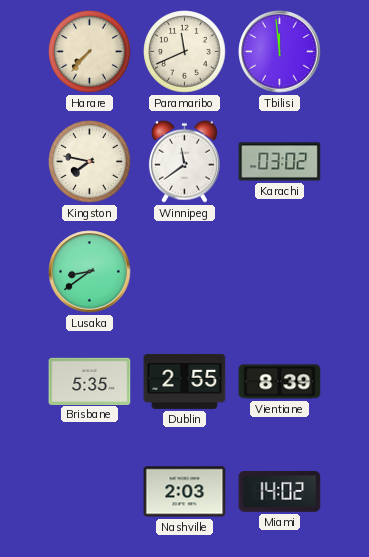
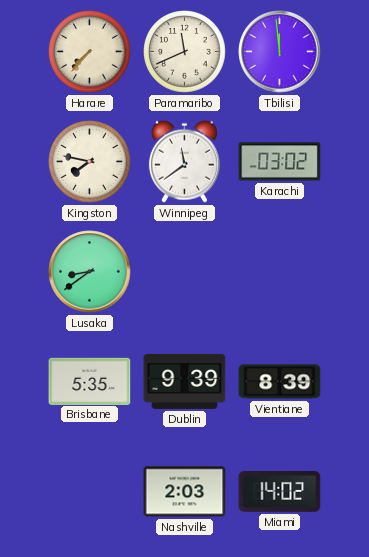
Dublin: 2:55 -> 9:39
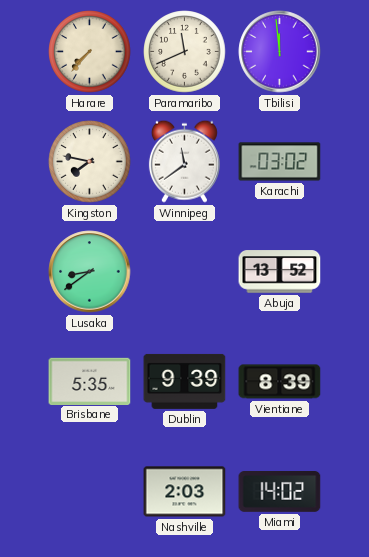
Abuja: none -> 13:52
